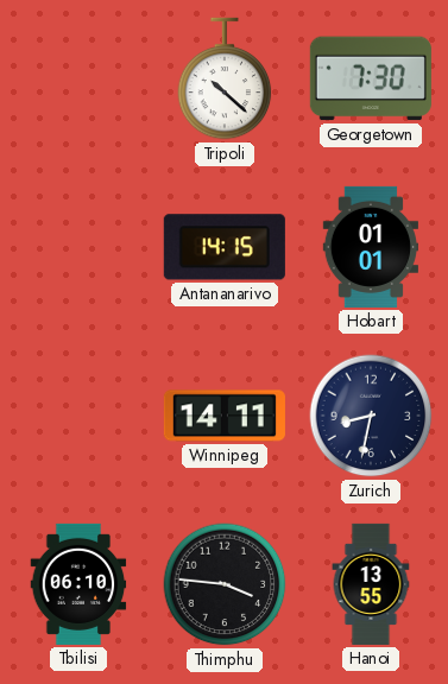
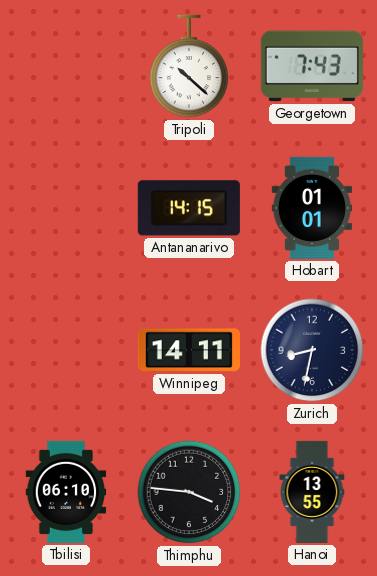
Georgetown: 7:30 -> 7:43
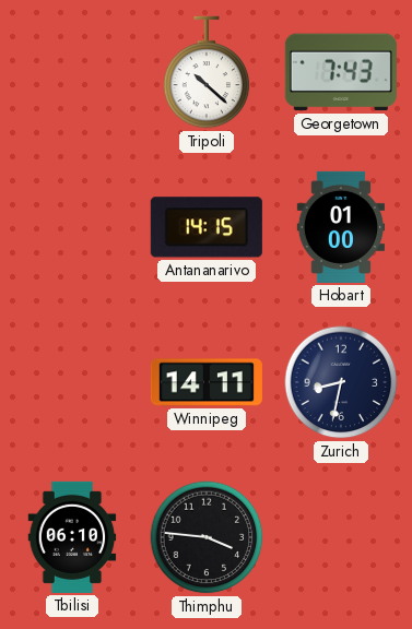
Hobart: 01:01 -> 01:00
Hanoi: 13:55 -> none
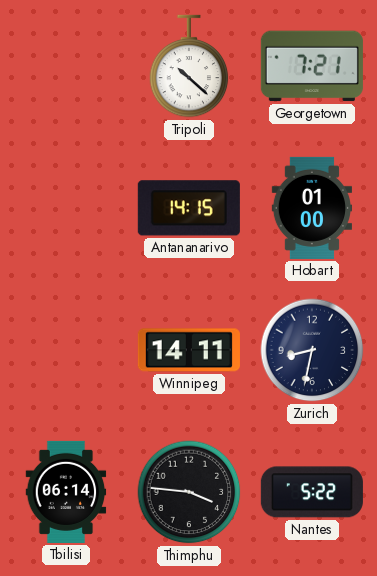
Georgetown: 7:43 -> 7:21
Tbilisi: 06:10 -> 06:14
Nantes: none -> 5:22
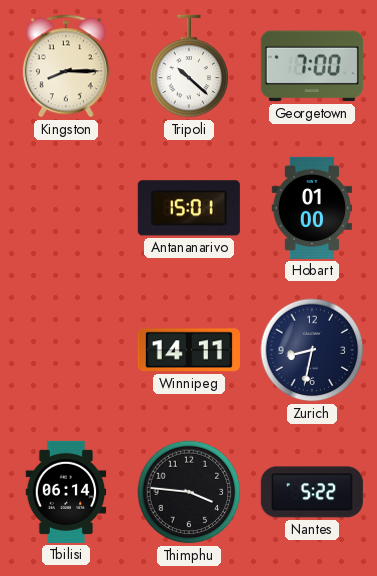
Kingston: none -> 8:15
Georgetown: 7:21 -> 7:00
Antananarivo: 14:15 -> 15:01
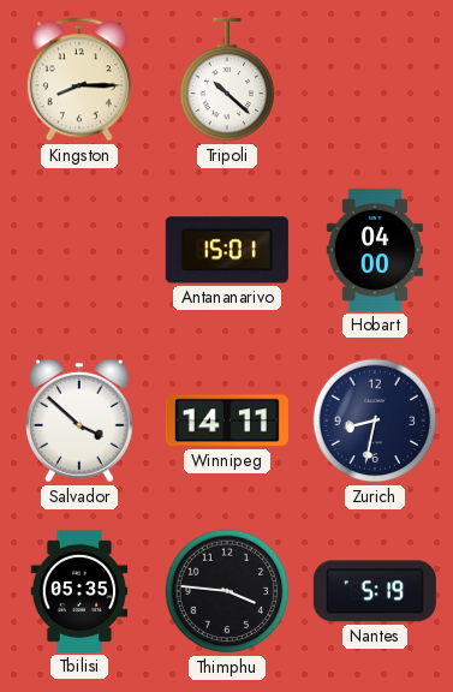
Georgetown: 7:00 -> none
Hobart: 01:00 -> 04:00
Salvador: none -> 3:52
Tbilisi: 06:14 -> 05:35
Nantes: 5:22 -> 5:19
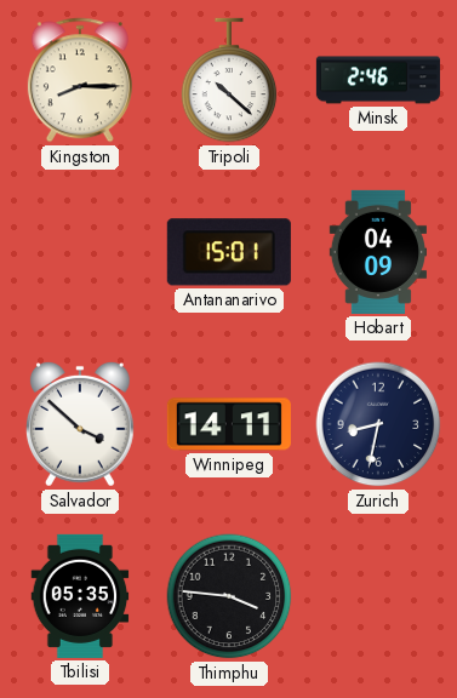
Minsk: none -> 2:46
Hobart: 04:00 -> 04:09
Nantes: 5:19 -> none
